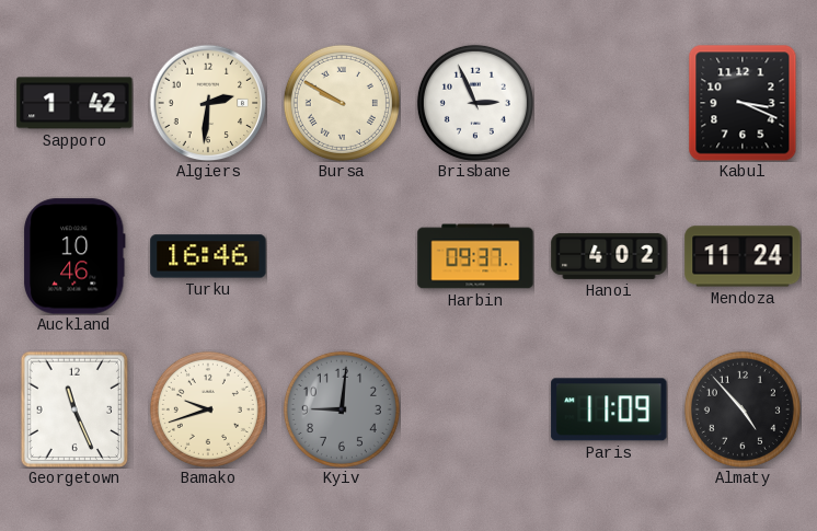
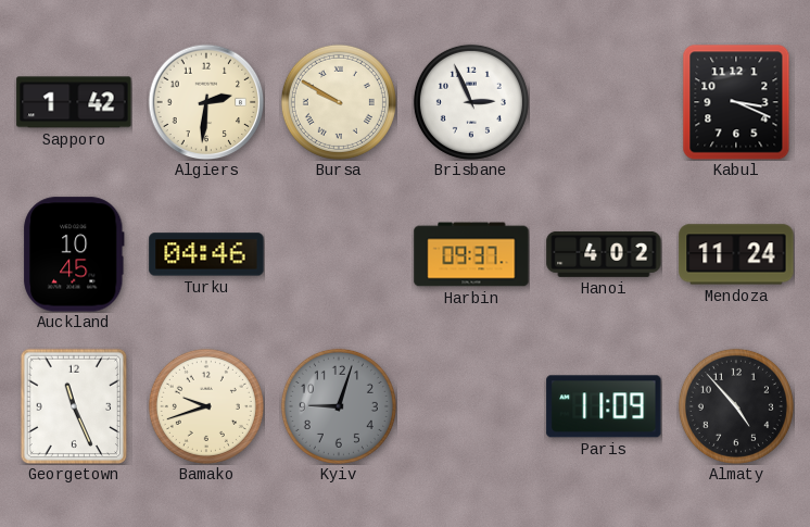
Auckland: 10:46 -> 10:45
Turku: 16:46 -> 04:46
Kyiv: 9:01 -> 9:03
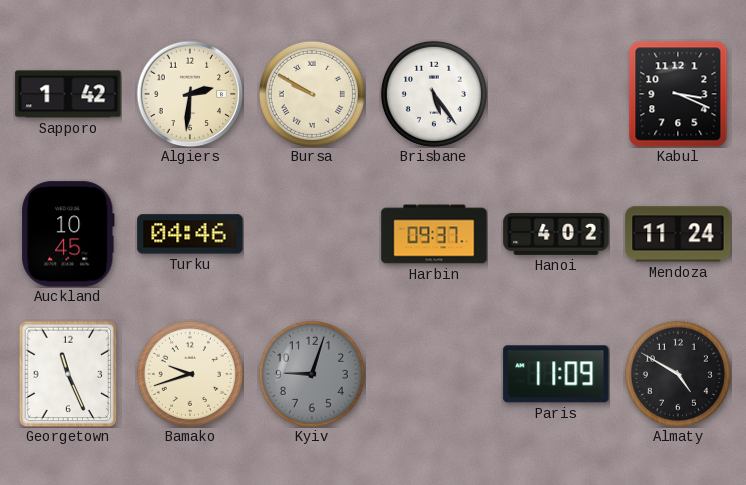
Brisbane: 2:56 -> 5:24
Almaty: 4:53 -> 4:50
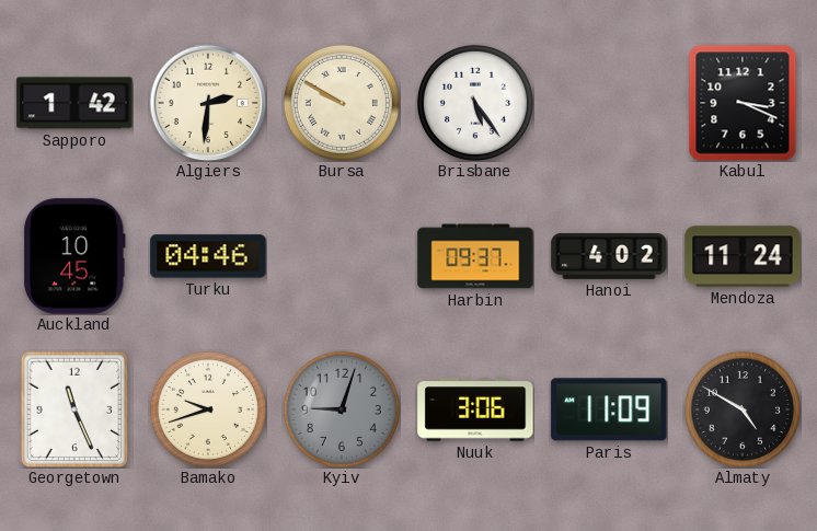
Nuuk: none -> 3:06
